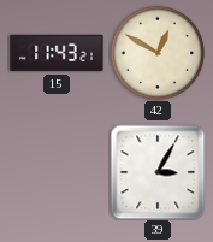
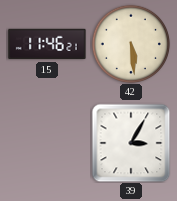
15: 11:43 -> 11:46
42: 12:50 -> 5:29
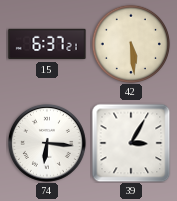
15: 11:46 -> 6:37
74: none -> 6:16
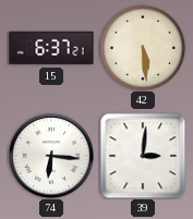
39: 3:05 -> 3:01
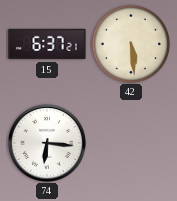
39: 3:01 -> none
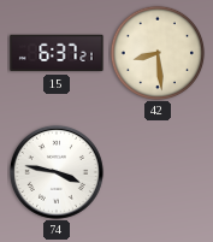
42: 5:29 -> 8:29
74: 6:16 -> 3:47
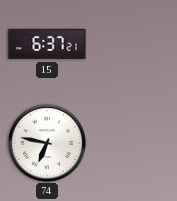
42: 8:29 -> none
74: 3:47 -> 6:47
